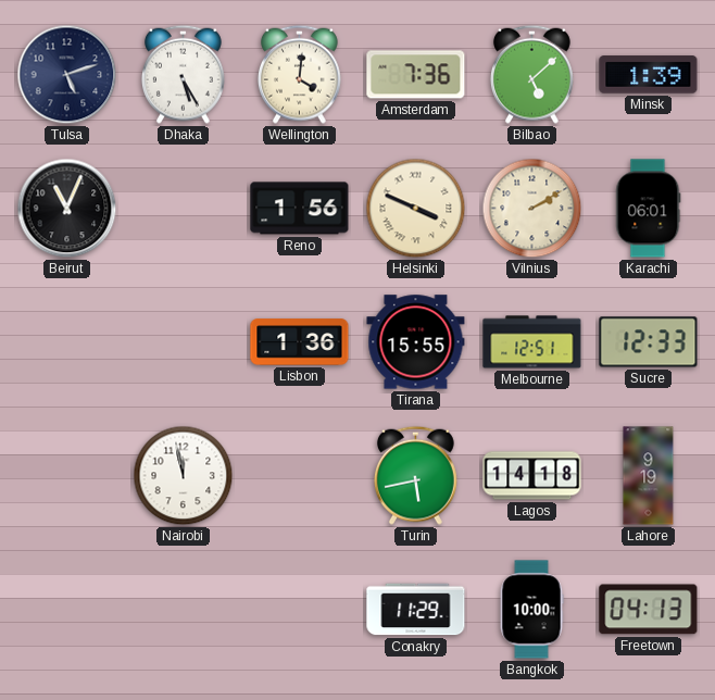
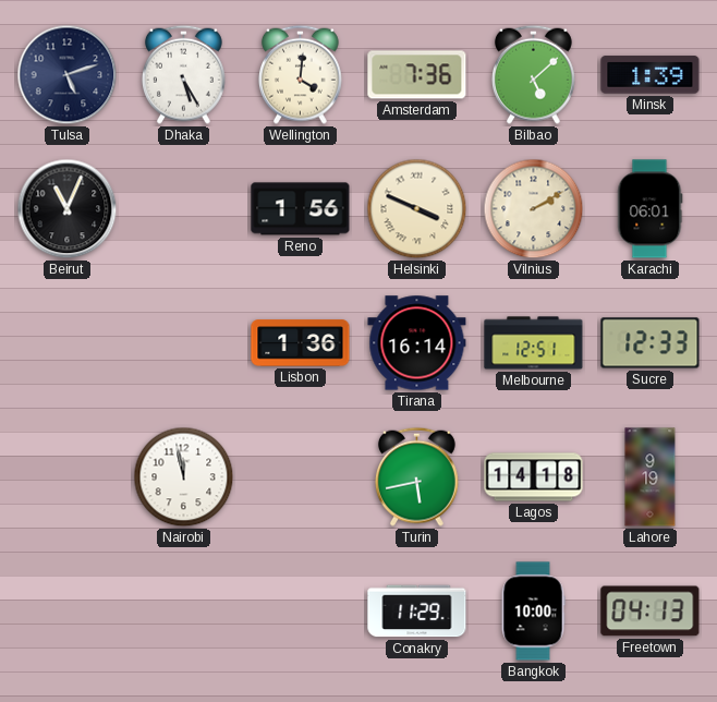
Tirana: 15:55 -> 16:14
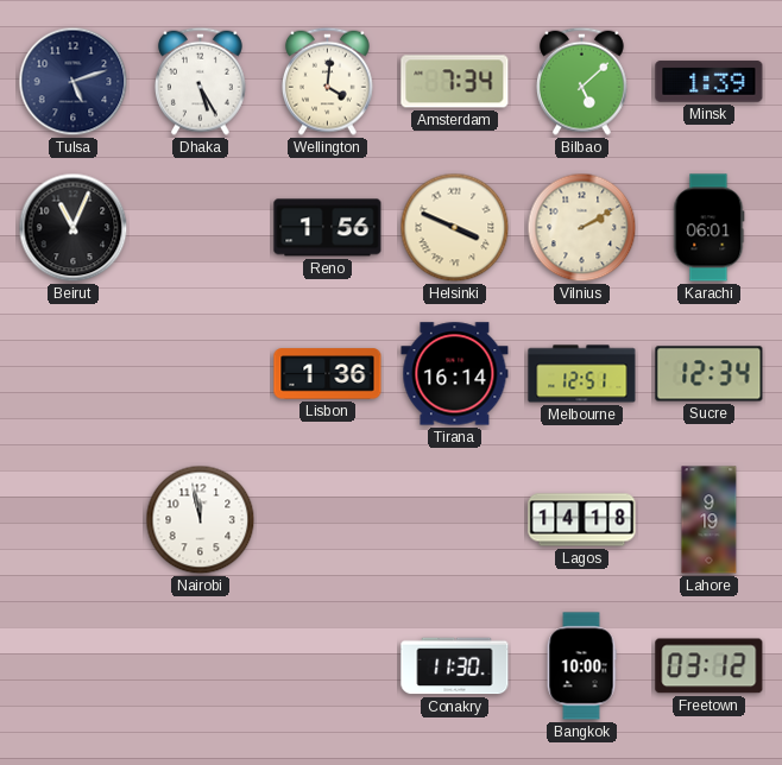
Amsterdam: 7:36 -> 7:34
Sucre: 12:33 -> 12:34
Turin: 5:43 -> none
Conakry: 11:29 -> 11:30
Freetown: 04:13 -> 03:12
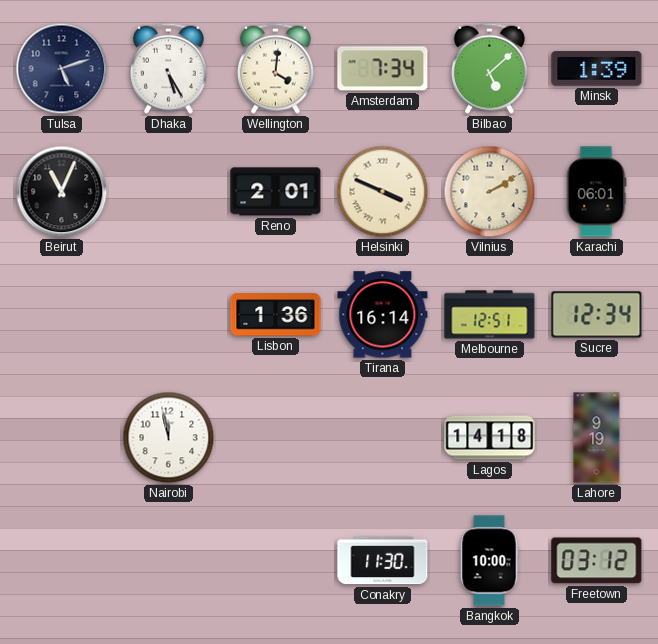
Reno: 1:56 -> 2:01
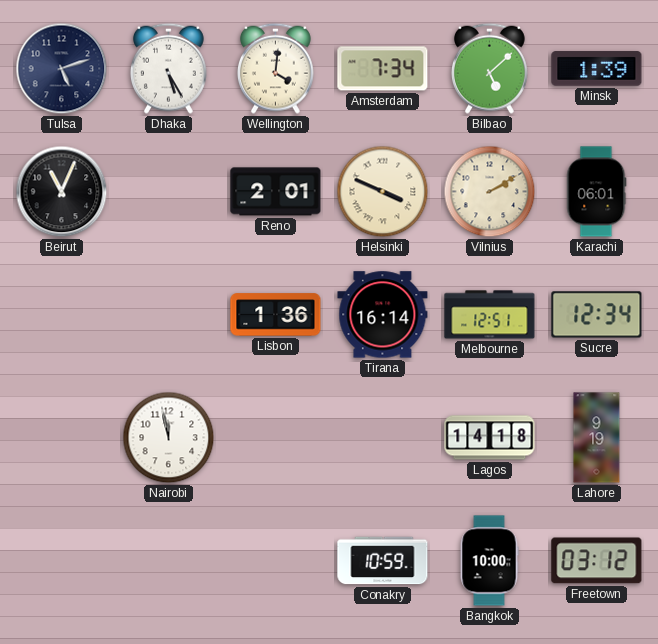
Conakry: 11:30 -> 10:59
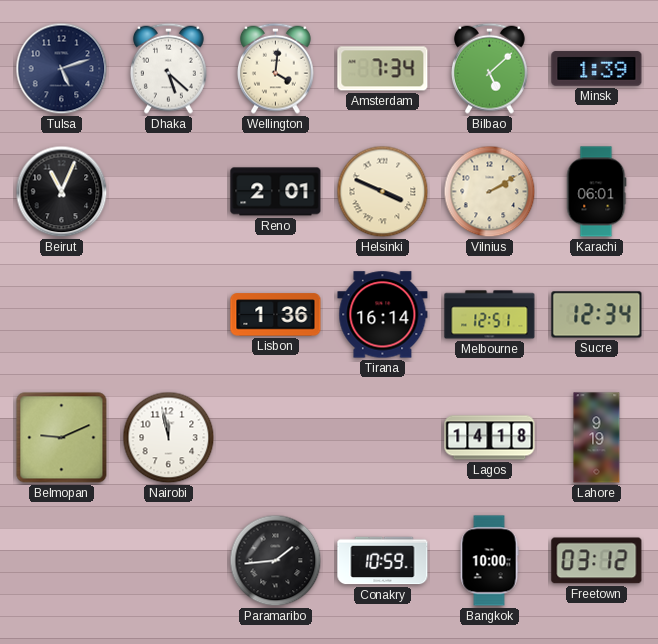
Dhaka: 5:25 -> 5:22
Belmopan: none -> 9:11
Paramaribo: none -> 1:44
